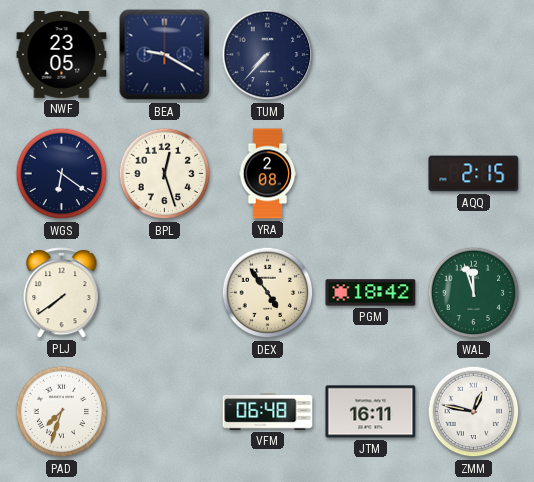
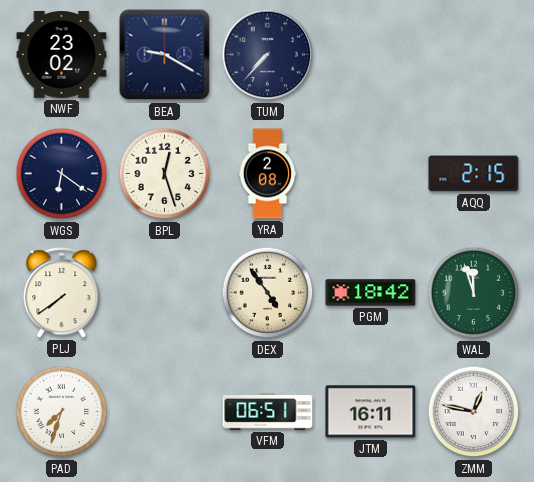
NWF: 23:05 -> 23:02
VFM: 06:48 -> 06:51
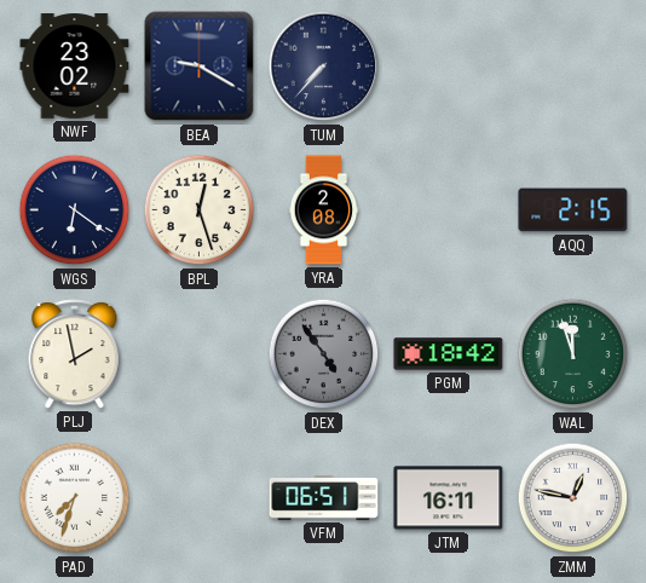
PLJ: 7:39 -> 1:58
DEX dial: cream -> grey
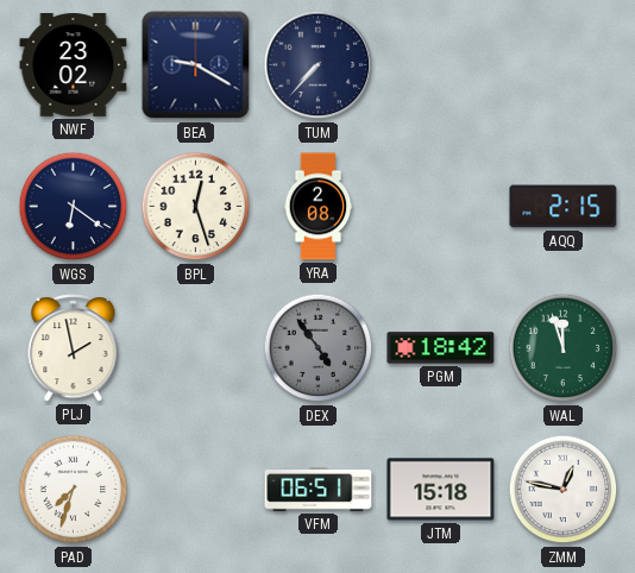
JTM: 16:11 -> 15:18
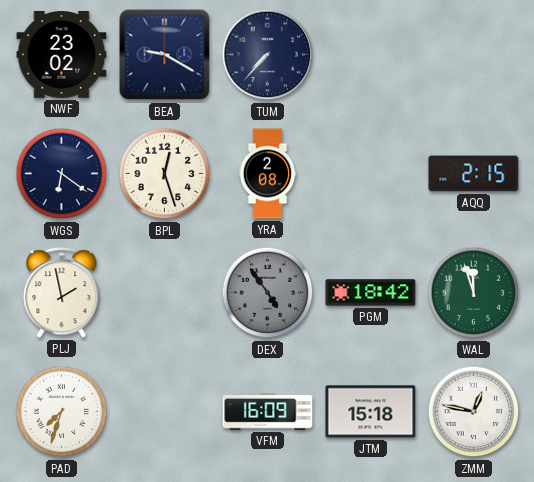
VFM: 06:51 -> 16:09
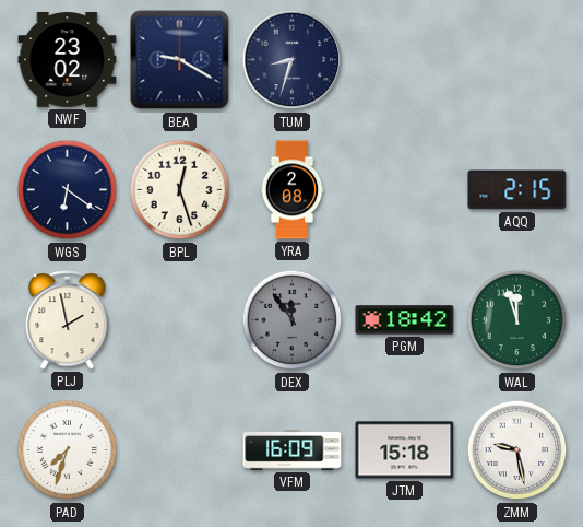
TUM: 7:37 -> 8:33
DEX: 4:54 -> 11:54
ZMM: 12:47 -> 9:28
